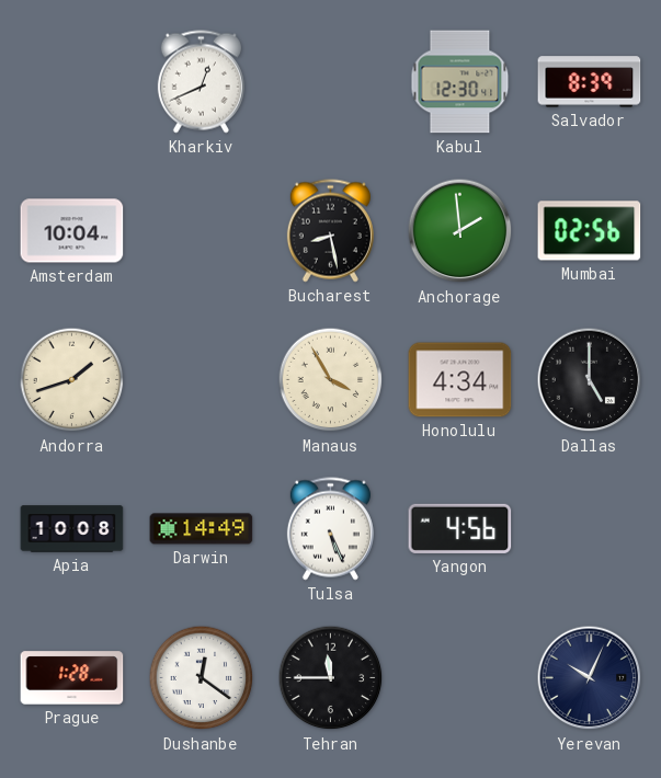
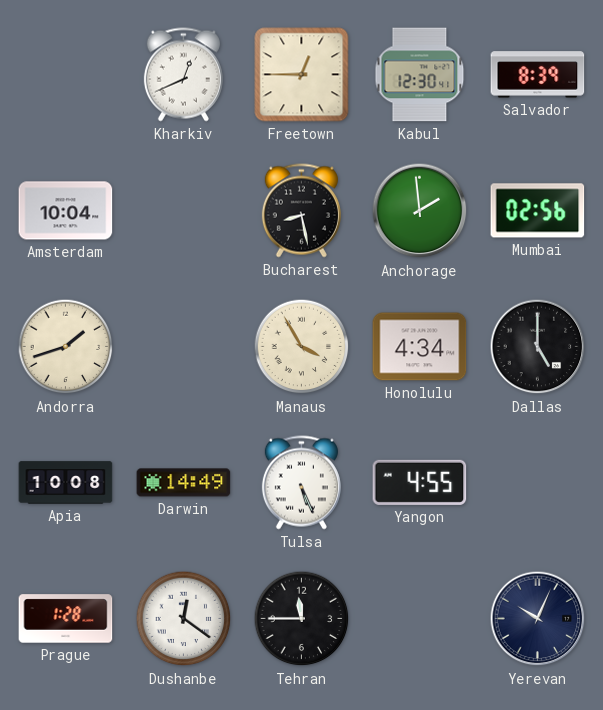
Freetown: none -> 12:45
Yangon: 4:56 -> 4:55
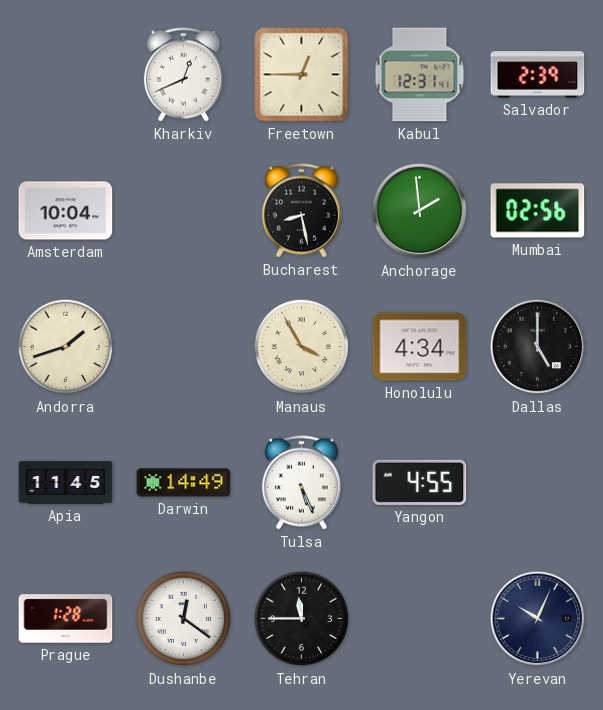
Kabul: 12:30 -> 12:31
Salvador: 8:39 -> 2:39
Apia: 10:08 -> 11:45
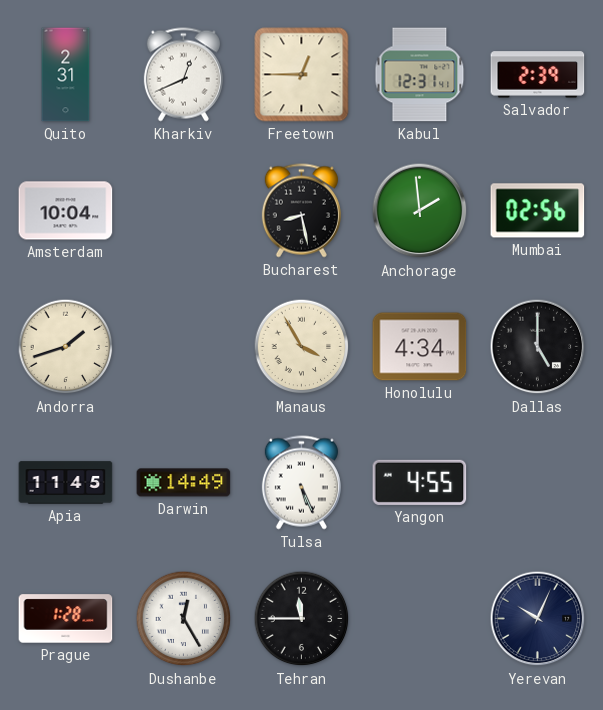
Quito: none -> 2:31
Dushanbe: 12:21 -> 12:25
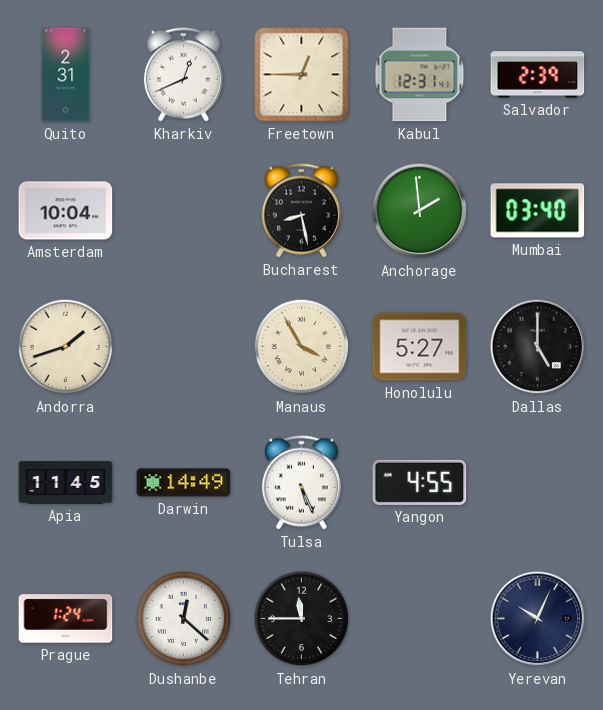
Mumbai: 02:56 -> 03:40
Honolulu: 4:34 -> 5:27
Prague: 1:28 -> 1:24
Dushanbe: 12:25 -> 12:22
